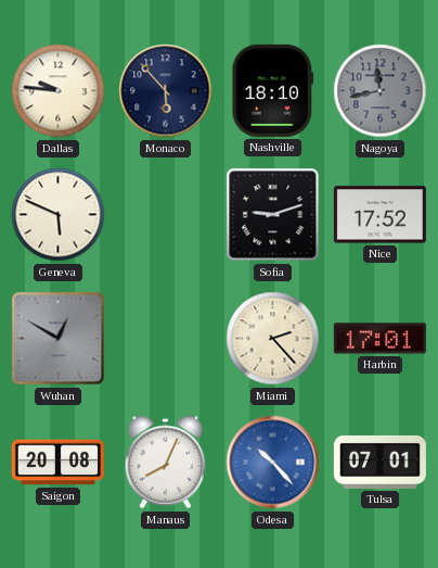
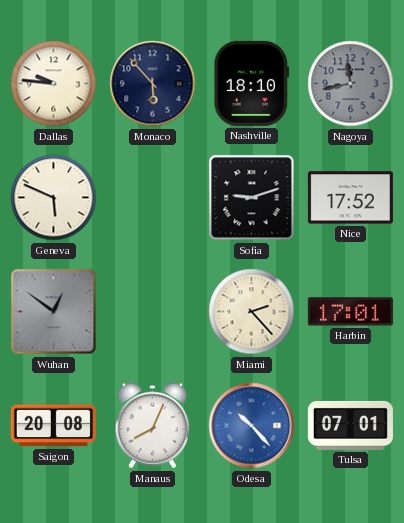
Wuhan: 12:50 -> 12:51
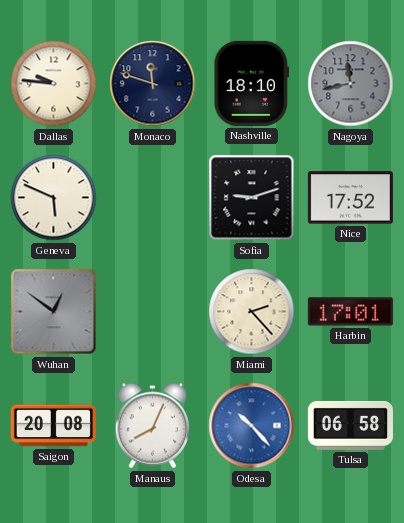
Monaco: 5:53 -> 11:48
Tulsa: 07:01 -> 06:58
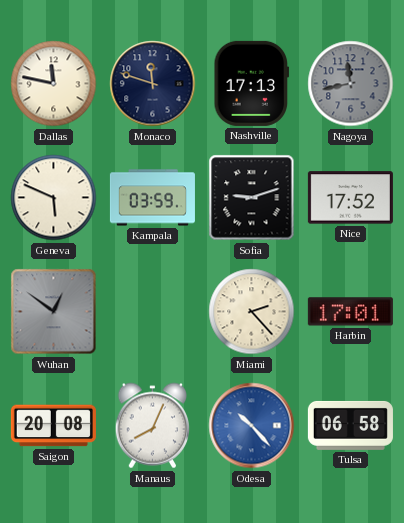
Dallas: 9:46 -> 11:47
Nashville: 18:10 -> 17:13
Kampala: none -> 03:59
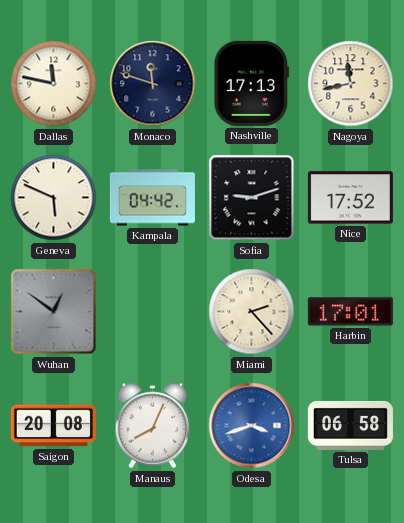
Nagoya dial: grey -> cream
Kampala: 03:59 -> 04:42
Odesa: 10:23 -> 3:42
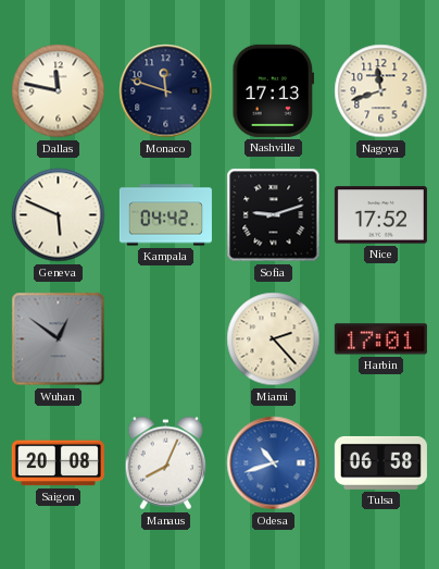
Nagoya: 11:43 -> 11:42
Odesa: 3:42 -> 10:42
